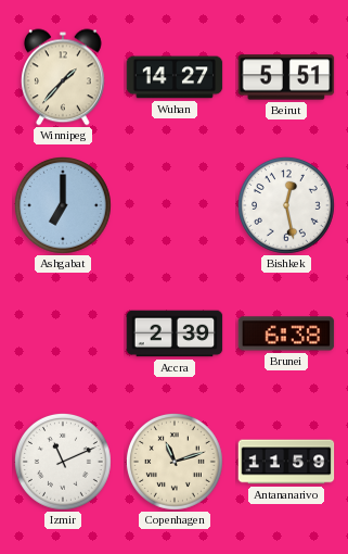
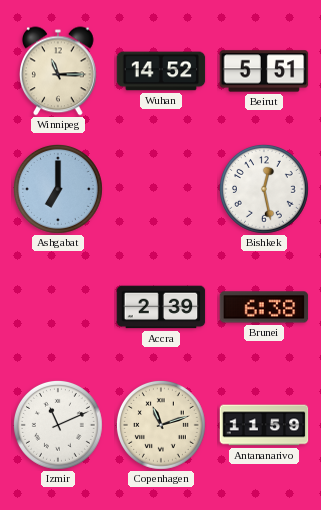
Winnipeg: 1:37 -> 11:15
Wuhan: 14:27 -> 14:52
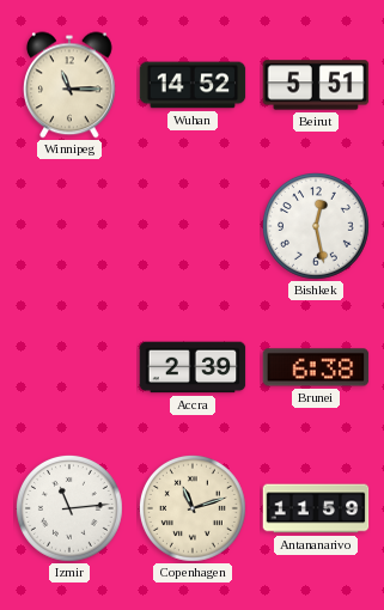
Ashgabat: 7:00 -> none
Izmir: 11:11 -> 11:14
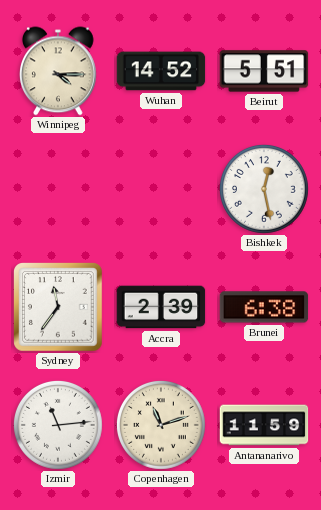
Winnipeg: 11:15 -> 4:15
Sydney: none -> 11:36
